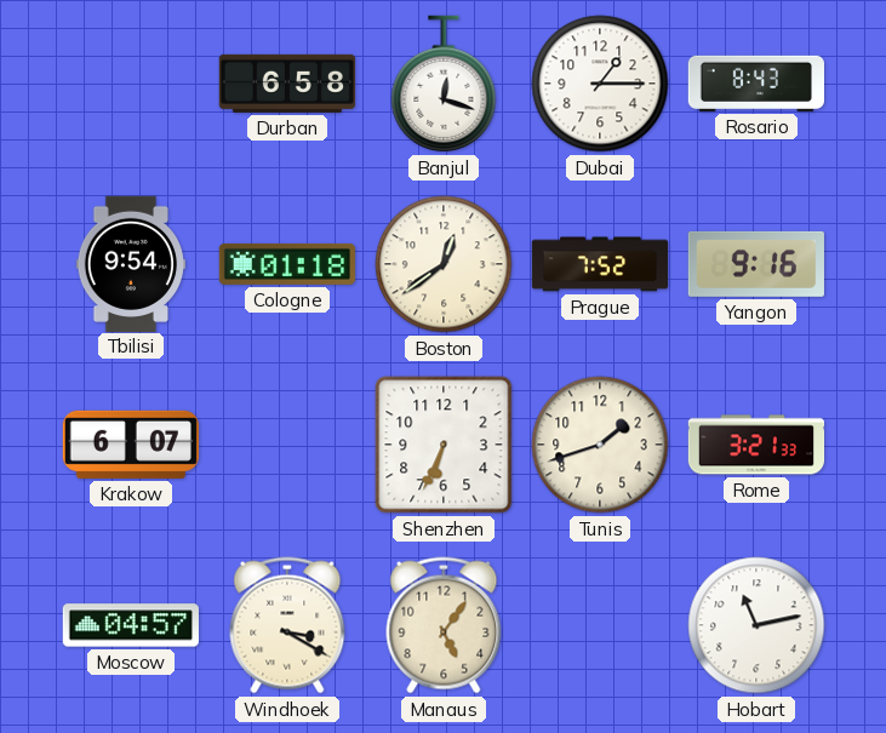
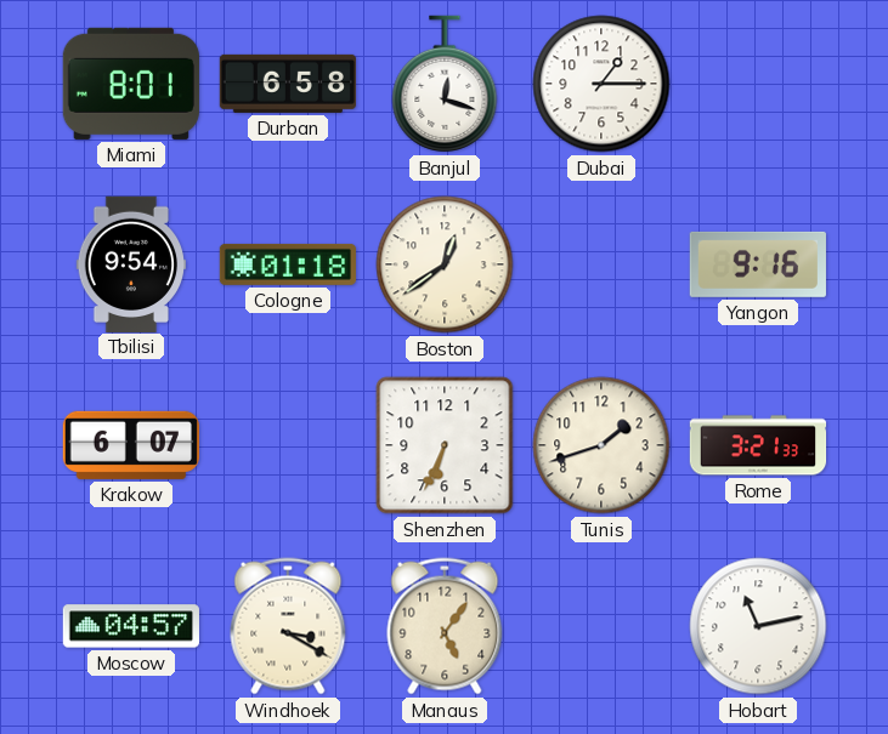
Miami: none -> 8:01
Rosario: 8:43 -> none
Prague: 7:52 -> none
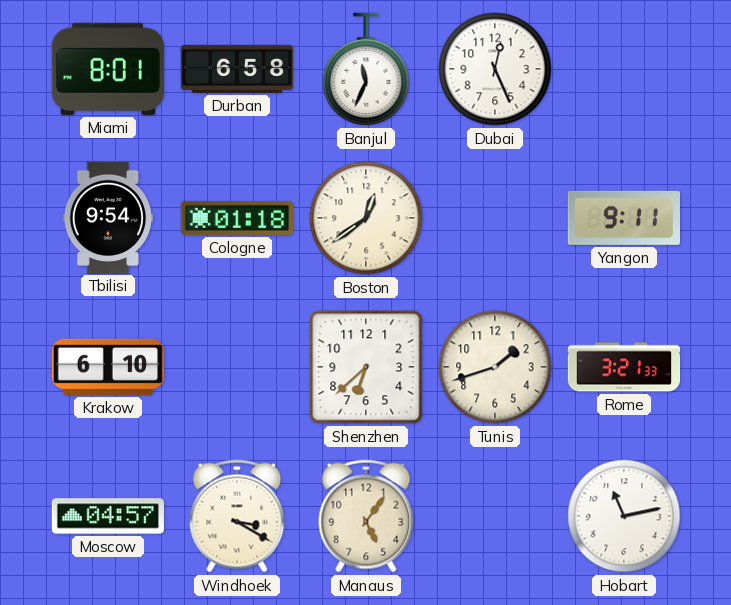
Banjul: 12:18 -> 11:34
Dubai: 1:15 -> 12:26
Yangon: 9:16 -> 9:11
Krakow: 6:07 -> 6:10
Shenzhen: 6:34 -> 6:38
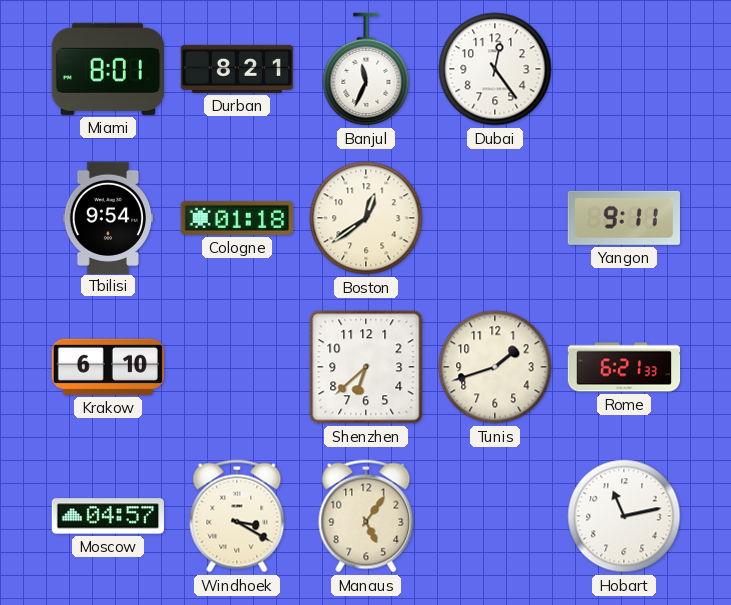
Durban: 6:58 -> 8:21
Dubai: 12:26 -> 12:24
Rome: 3:21 -> 6:21
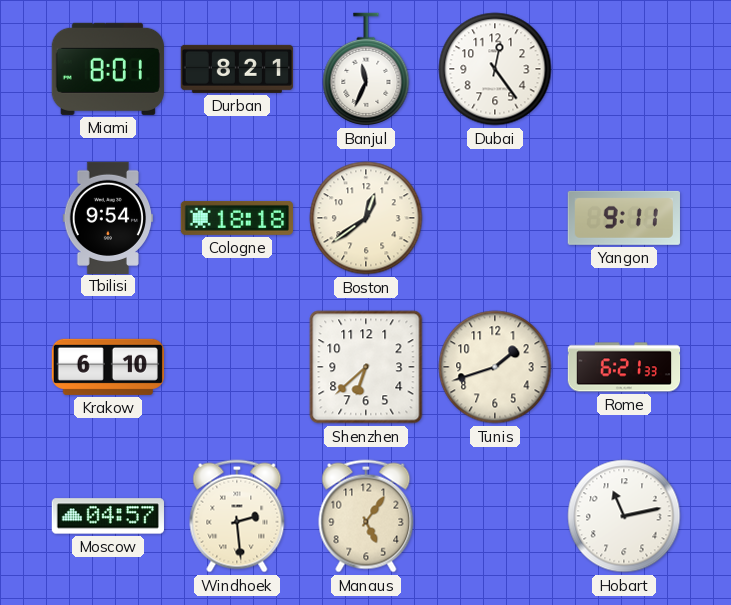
Cologne: 01:18 -> 18:18
Windhoek: 3:20 -> 2:29
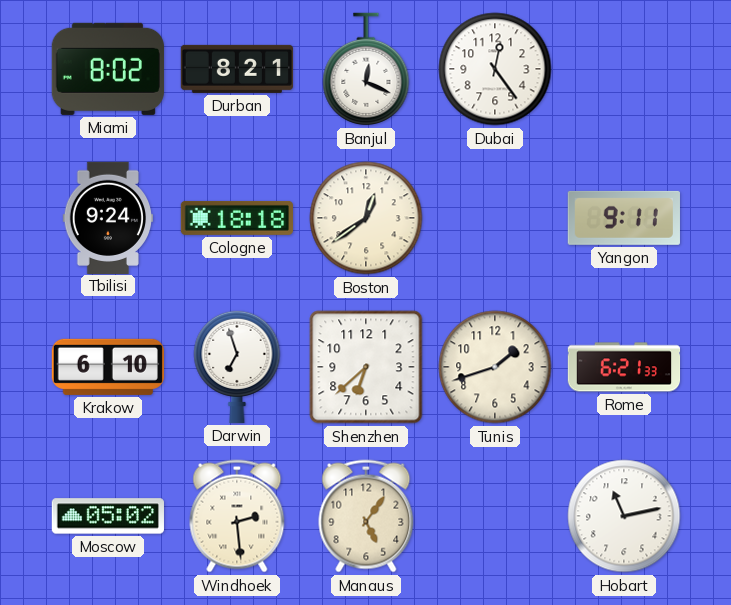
Miami: 8:01 -> 8:02
Banjul: 11:34 -> 12:19
Tbilisi: 9:54 -> 9:24
Darwin: none -> 6:57
Moscow: 04:57 -> 05:02
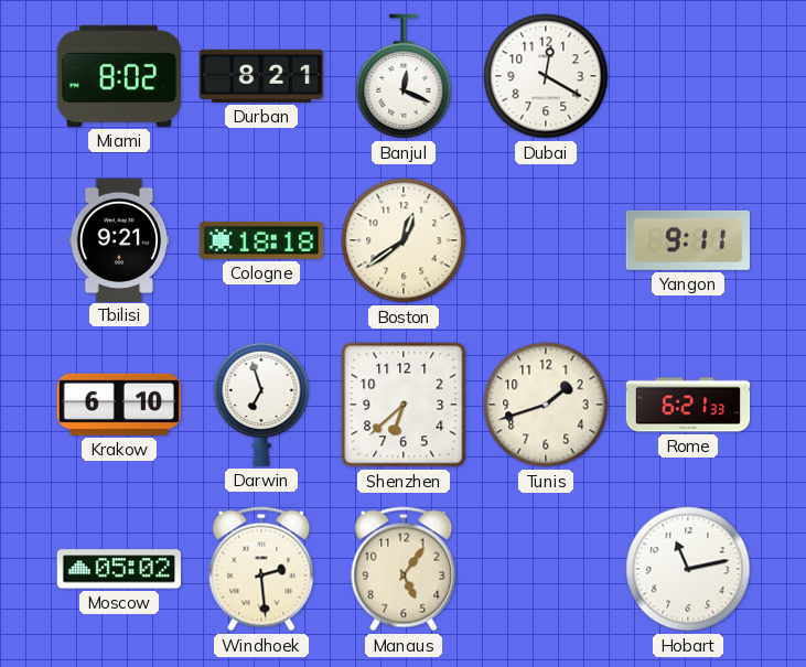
Dubai: 12:24 -> 12:20
Tbilisi: 9:24 -> 9:21
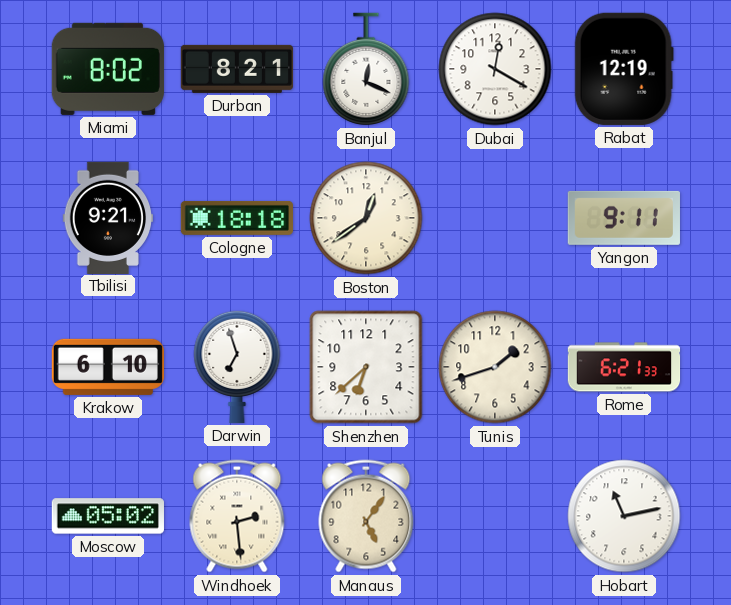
Rabat: none -> 12:19
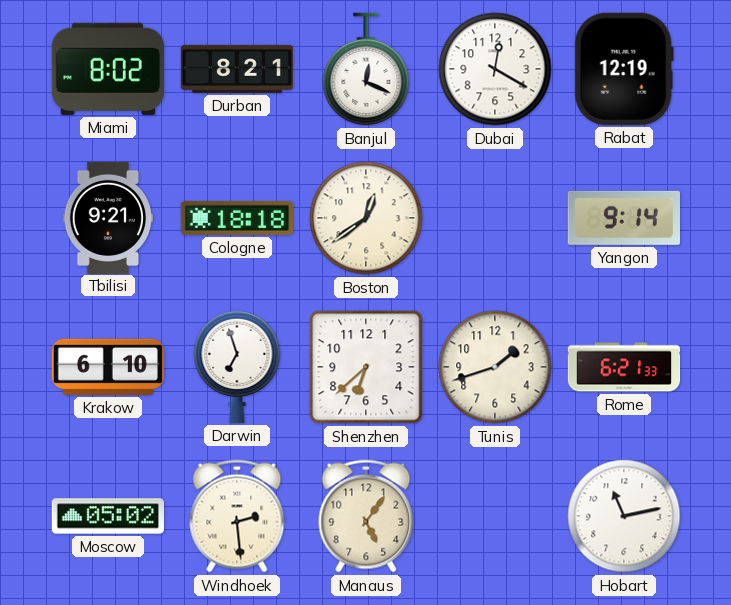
Yangon: 9:11 -> 9:14
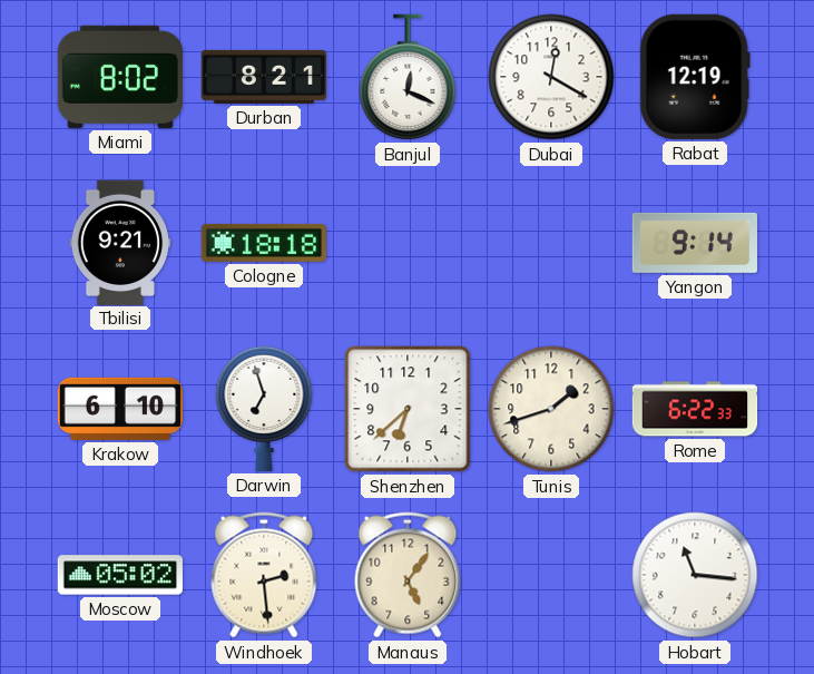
Boston: 12:39 -> none
Rome: 6:21 -> 6:22
Hobart: 11:13 -> 11:16
